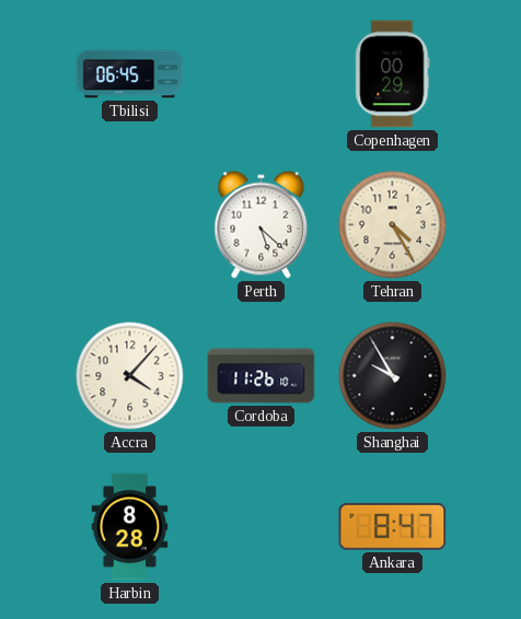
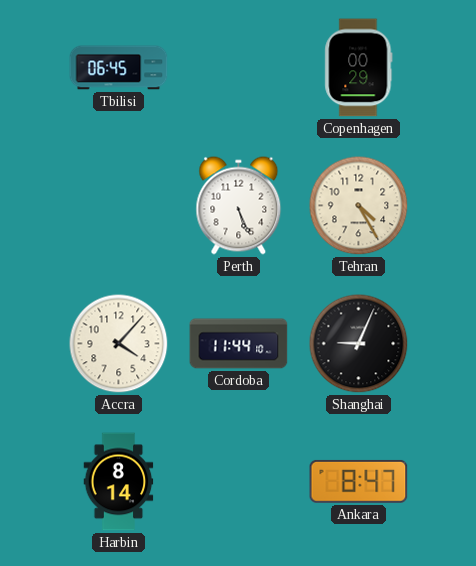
Perth: 5:22 -> 5:26
Cordoba: 11:26 -> 11:44
Shanghai: 9:55 -> 9:04
Harbin: 8:28 -> 8:14
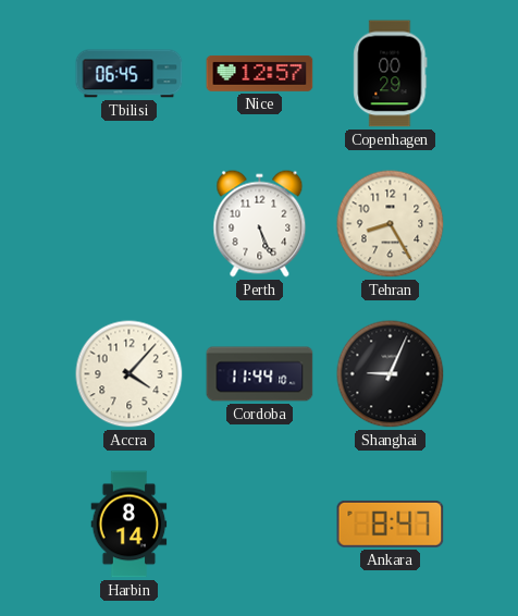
Nice: none -> 12:57
Tehran: 4:25 -> 8:25
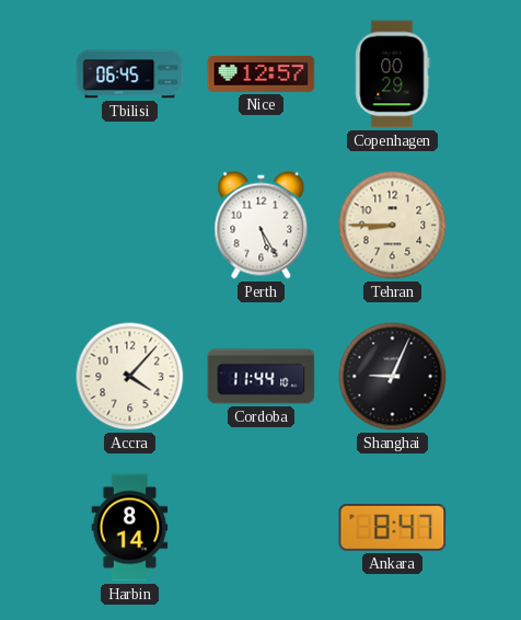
Perth: 5:26 -> 5:25
Tehran: 8:25 -> 8:45
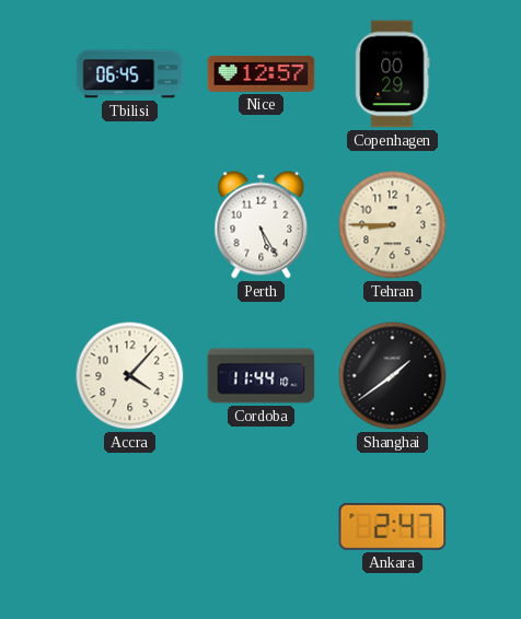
Shanghai: 9:04 -> 1:39
Harbin: 8:14 -> none
Ankara: 8:47 -> 2:47
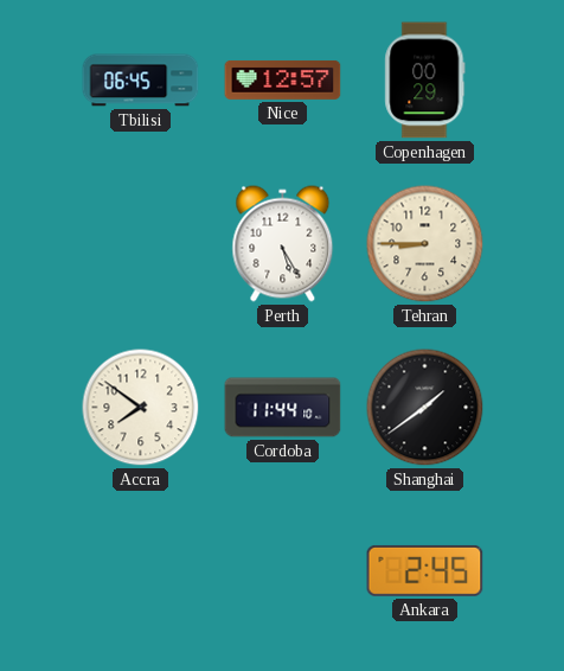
Accra: 4:07 -> 7:51
Ankara: 2:47 -> 2:45
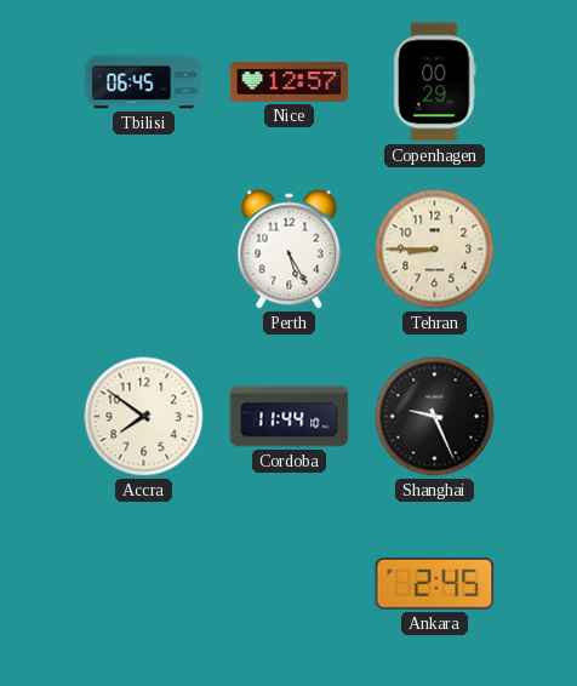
Shanghai: 1:39 -> 9:26
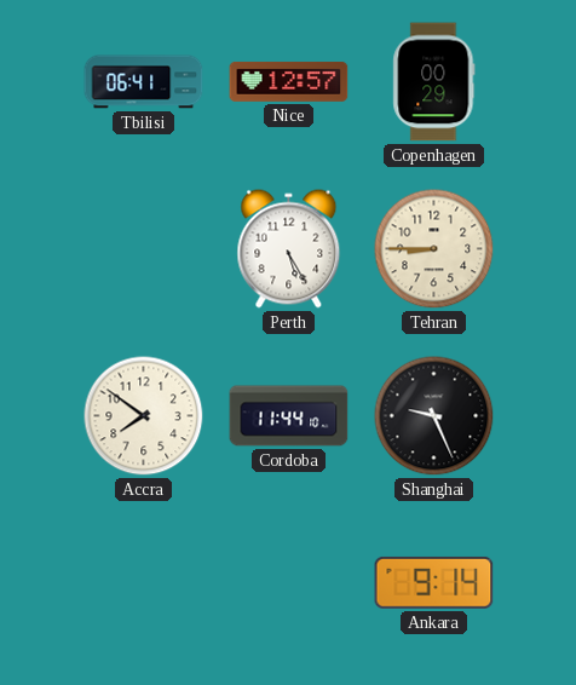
Tbilisi: 06:45 -> 06:41
Ankara: 2:45 -> 9:14
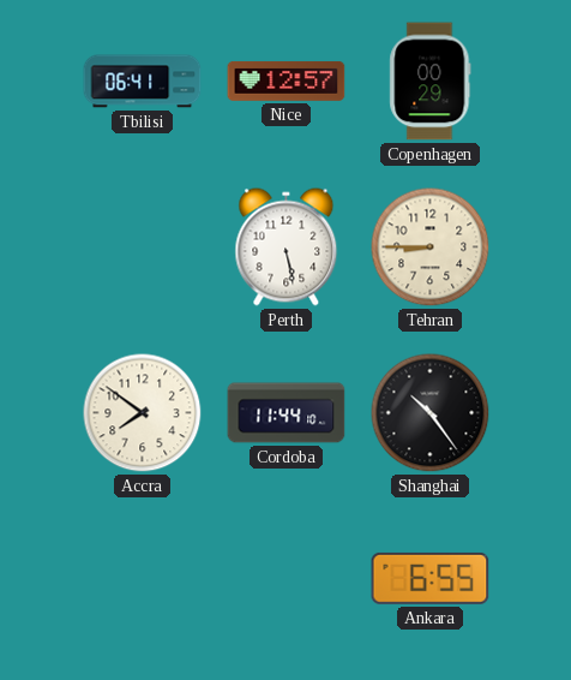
Perth: 5:25 -> 5:28
Shanghai: 9:26 -> 10:24
Ankara: 9:14 -> 6:55
